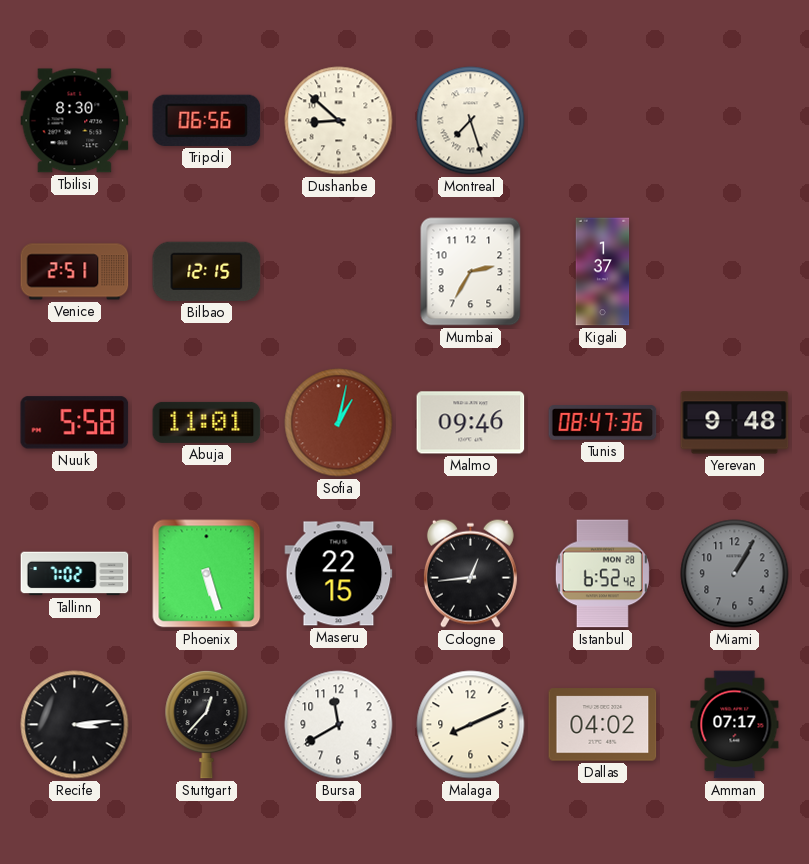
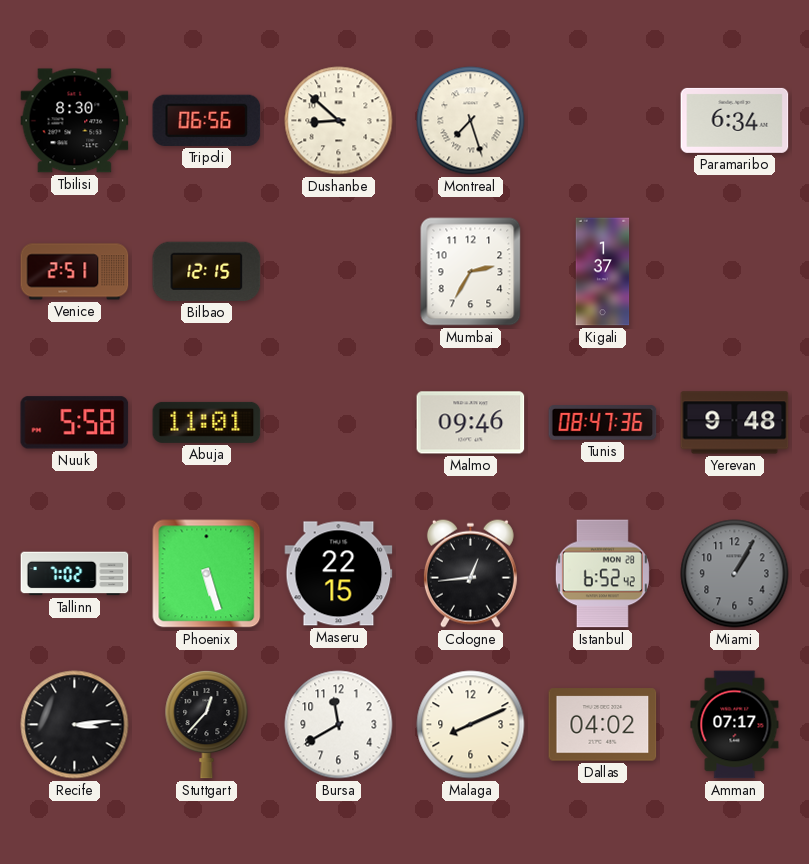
Paramaribo: none -> 6:34
Sofia: 1:02 -> none
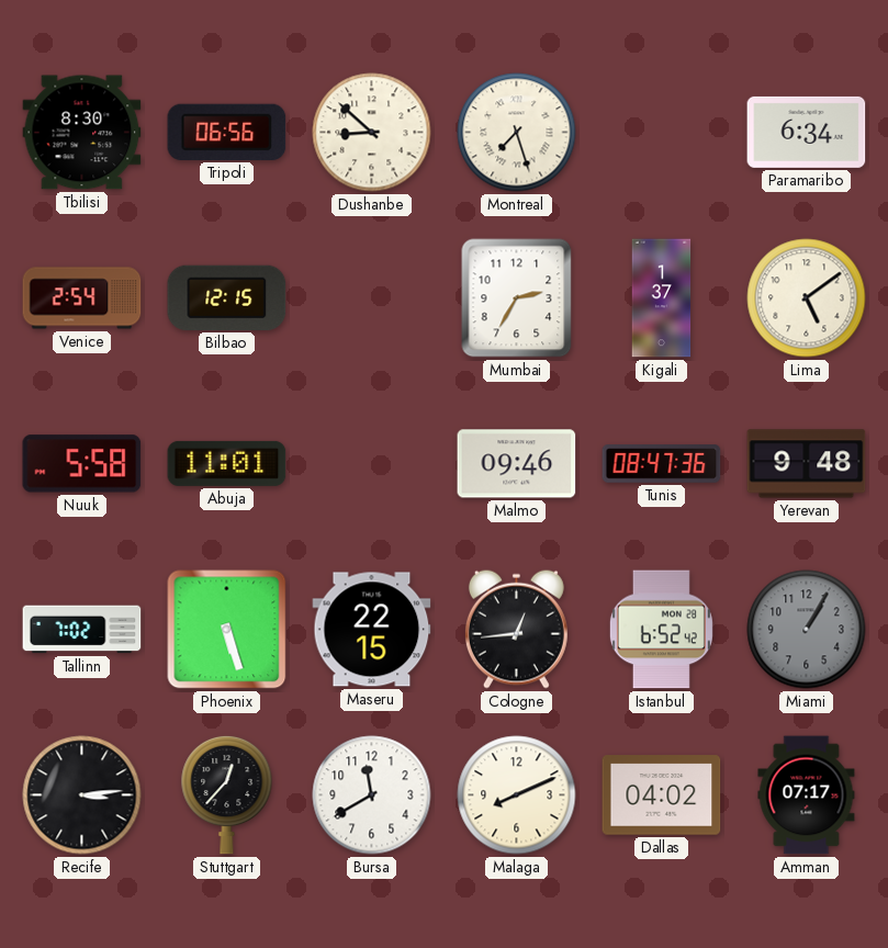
Venice: 2:51 -> 2:54
Lima: none -> 5:09
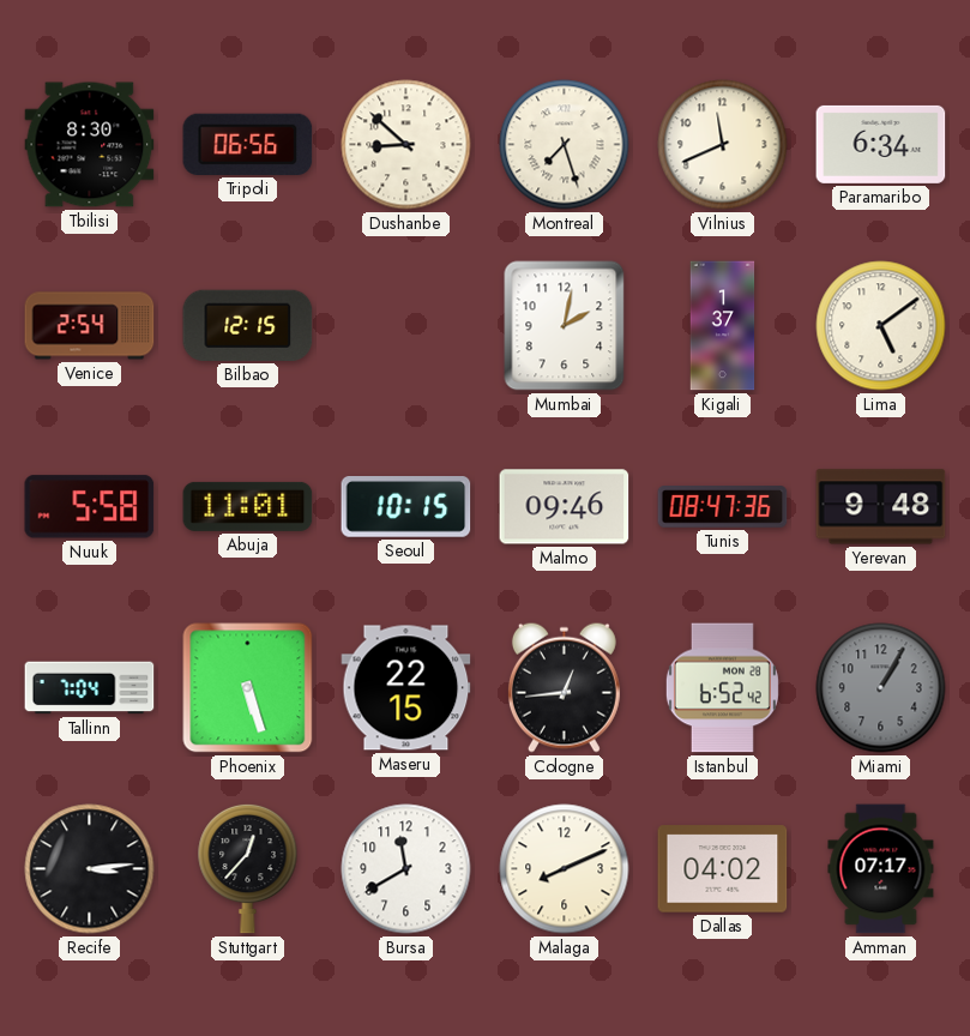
Vilnius: none -> 11:41
Mumbai: 2:35 -> 2:02
Seoul: none -> 10:15
Tallinn: 7:02 -> 7:04
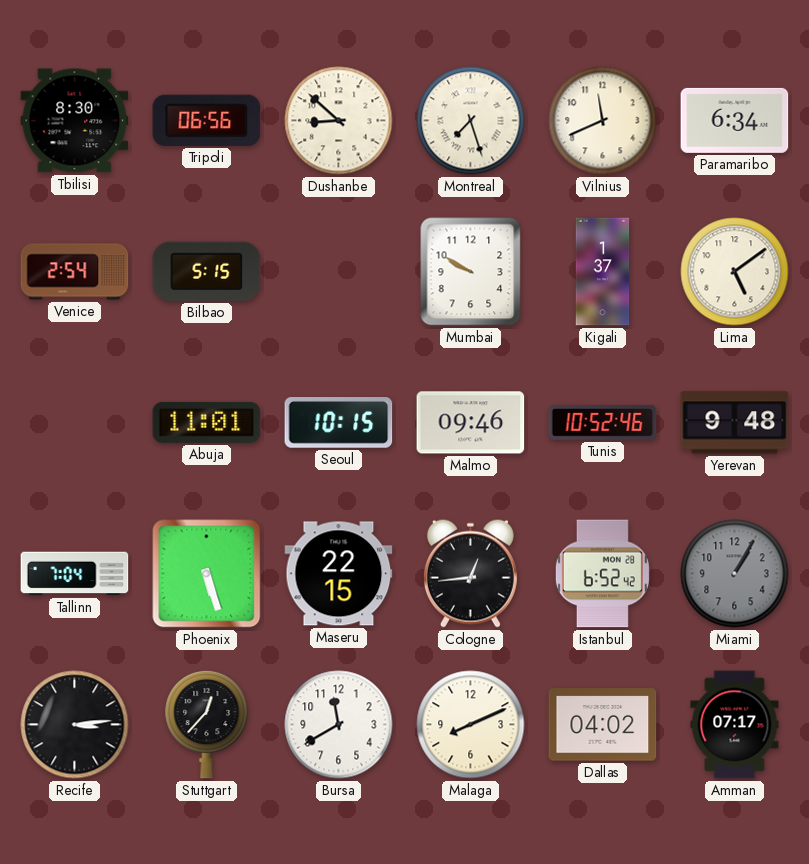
Bilbao: 12:15 -> 5:15
Mumbai: 2:02 -> 9:50
Nuuk: 5:58 -> none
Tunis: 08:47 -> 10:52
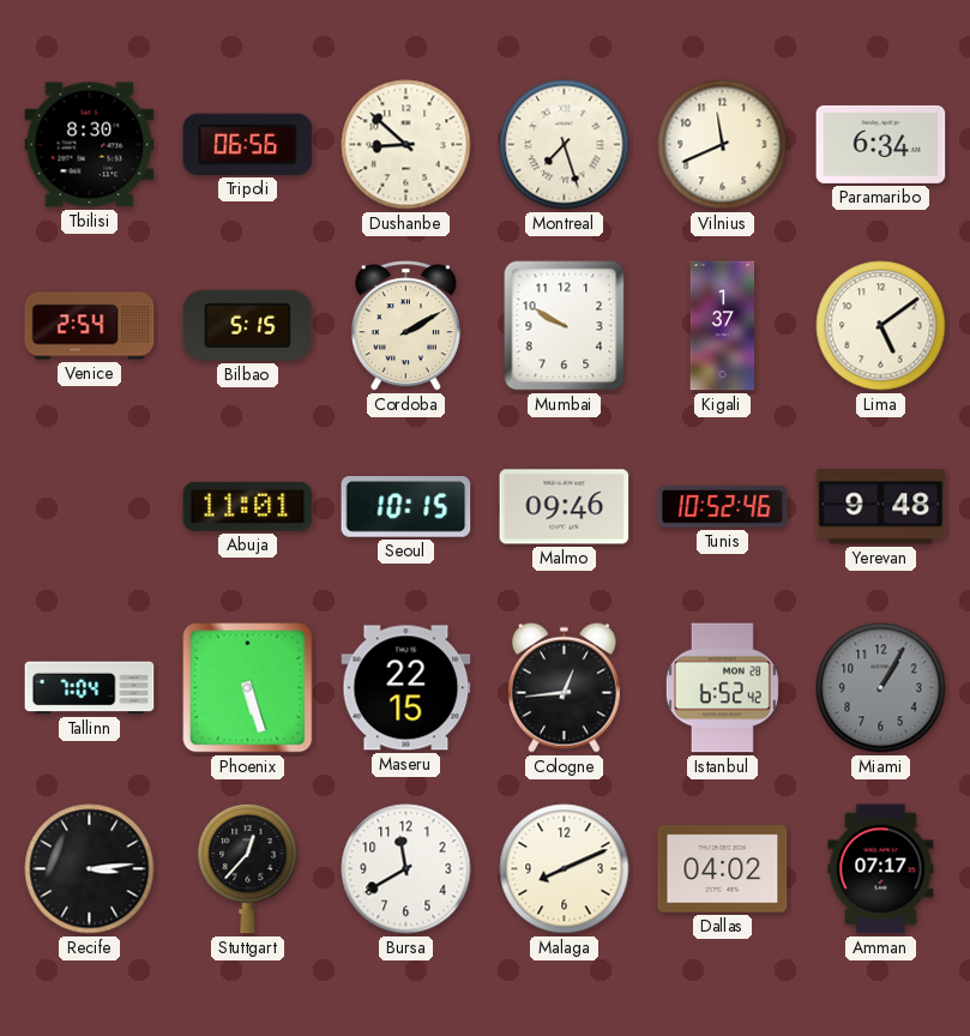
Cordoba: none -> 2:10
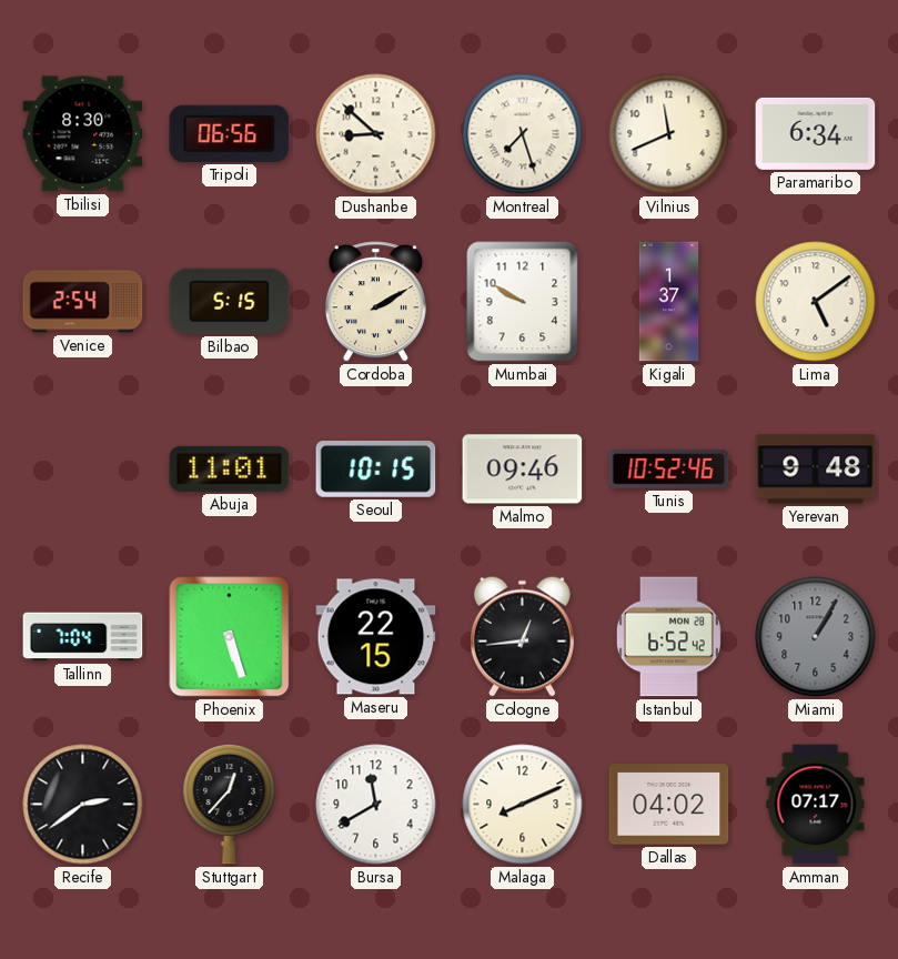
Recife: 3:14 -> 2:39
